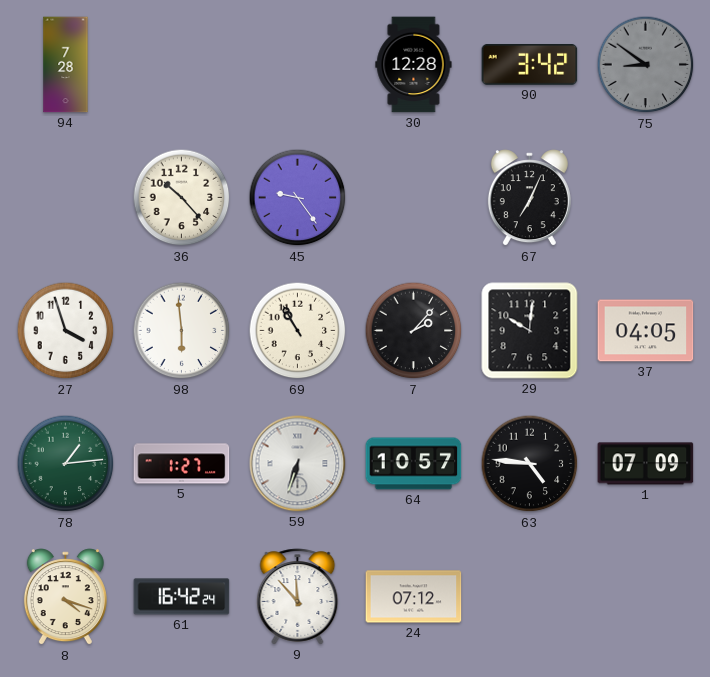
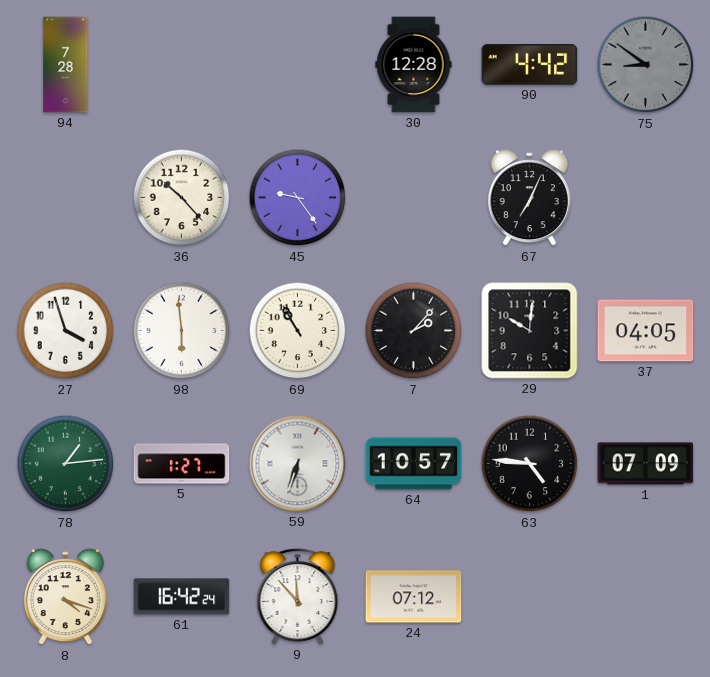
90: 3:42 -> 4:42
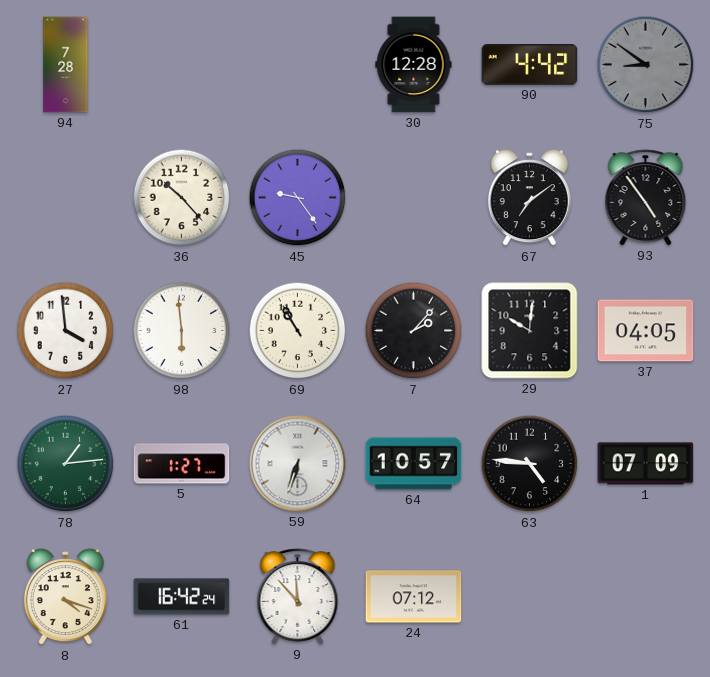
67: 7:04 -> 7:09
93: none -> 4:54
27: 3:57 -> 3:59
